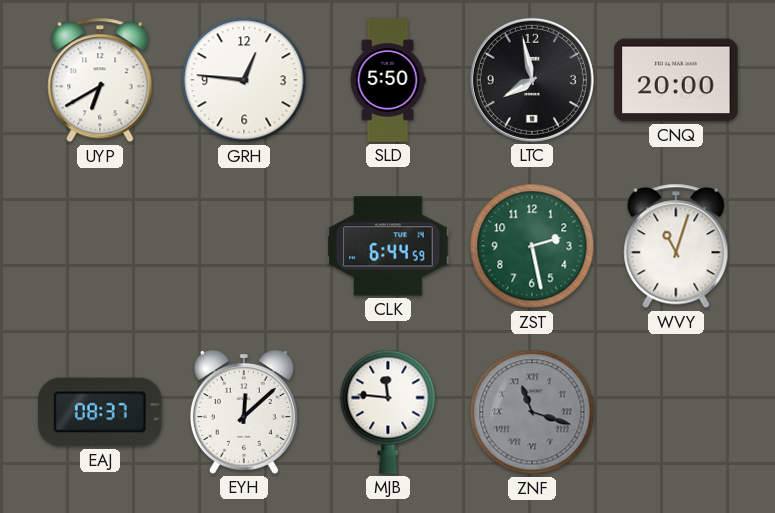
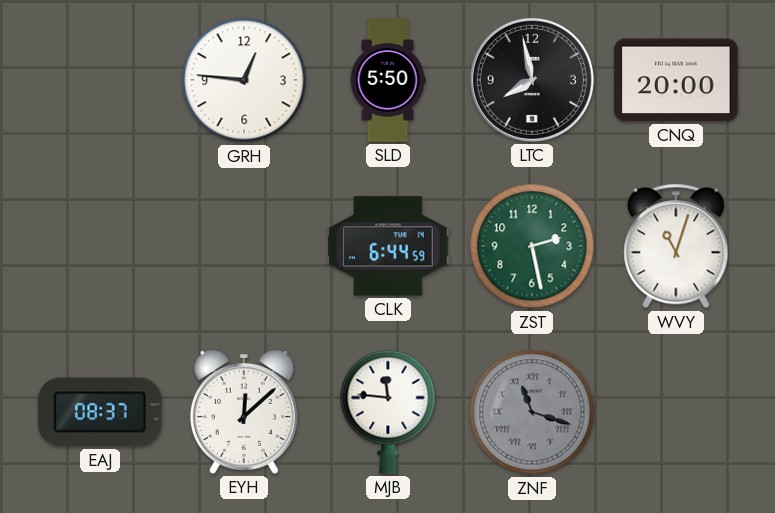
UYP: 6:40 -> none
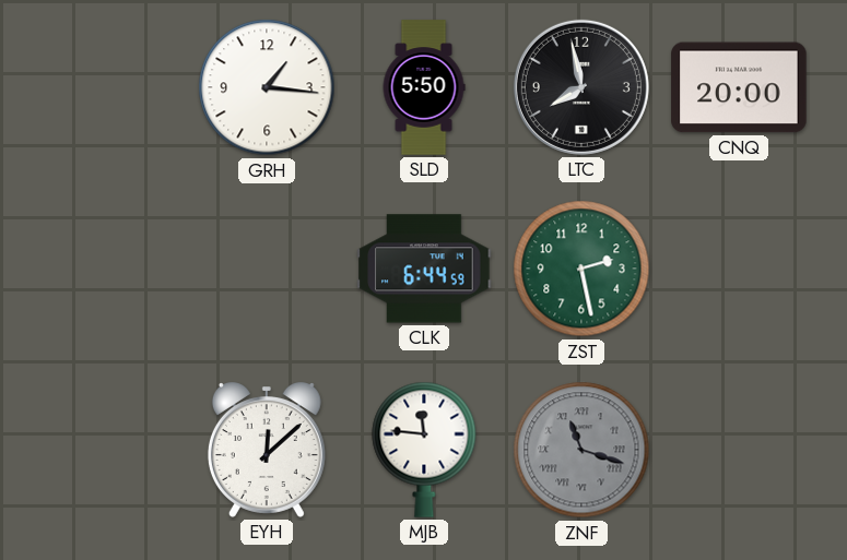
GRH: 12:46 -> 1:16
WVY: 11:03 -> none
EAJ: 08:37 -> none
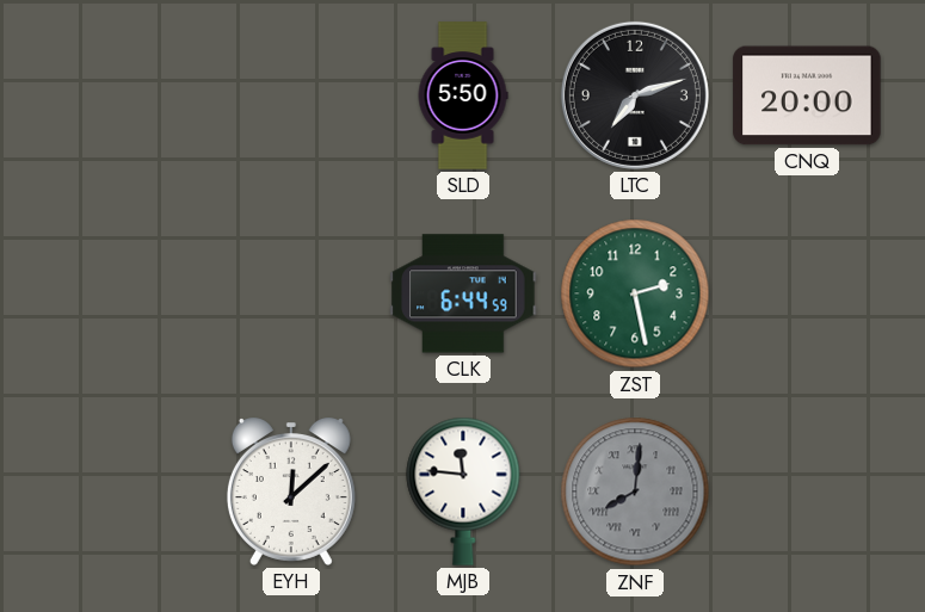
GRH: 1:16 -> none
LTC: 7:58 -> 7:12
ZNF: 11:18 -> 8:01
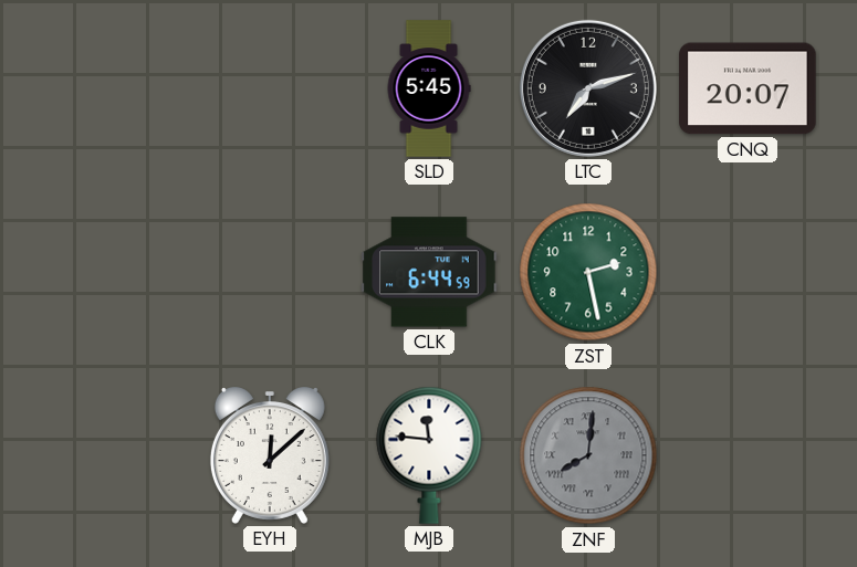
SLD: 5:50 -> 5:45
CNQ: 20:00 -> 20:07
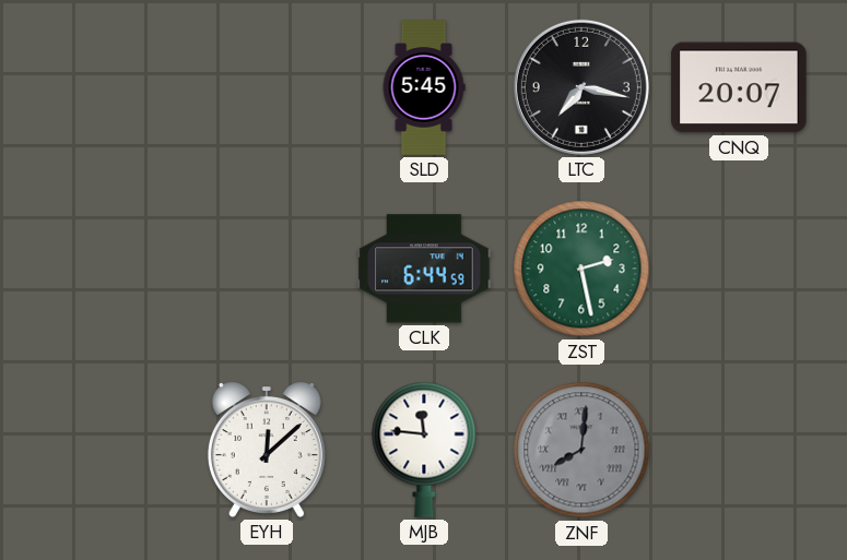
LTC: 7:12 -> 7:17
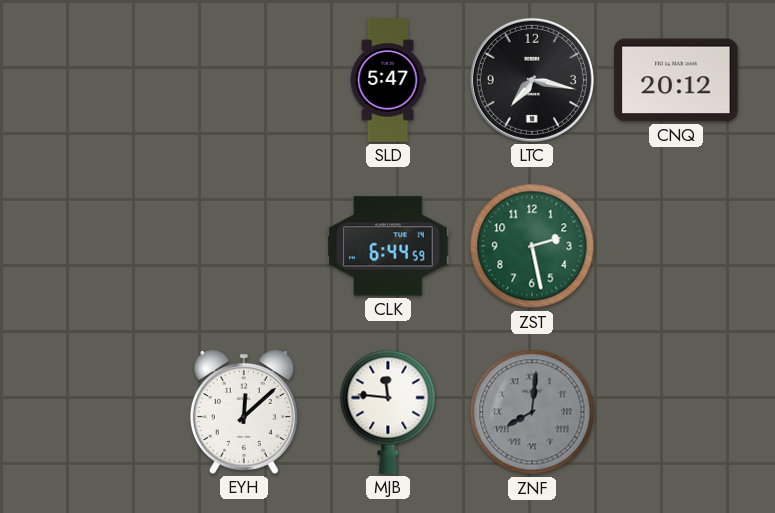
SLD: 5:45 -> 5:47
CNQ: 20:07 -> 20:12
